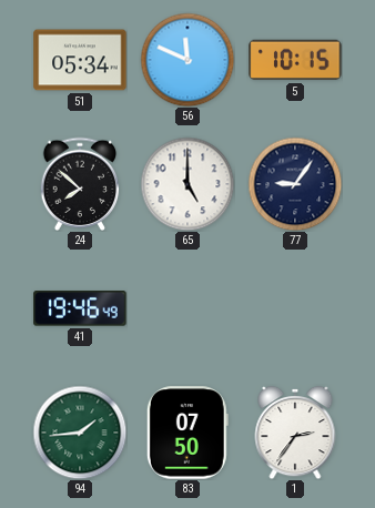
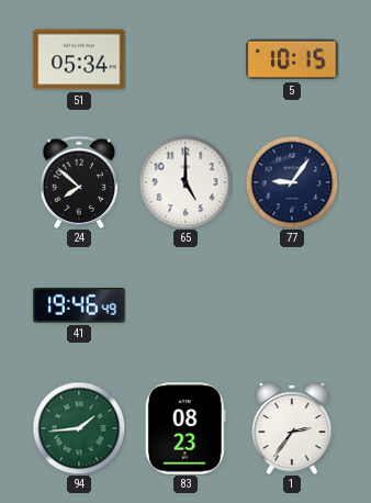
56: 11:49 -> none
83: 07:50 -> 08:23
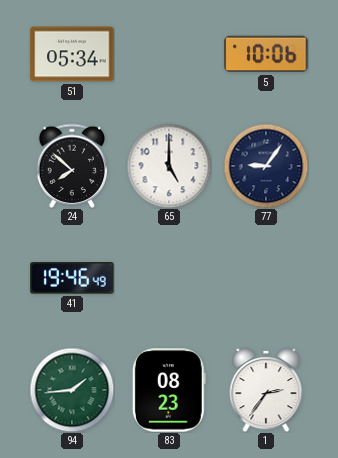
5: 10:15 -> 10:06
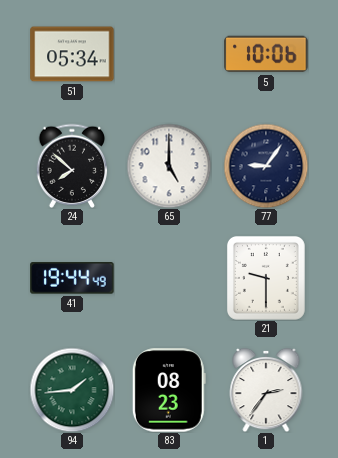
41: 19:46 -> 19:44
21: none -> 9:30
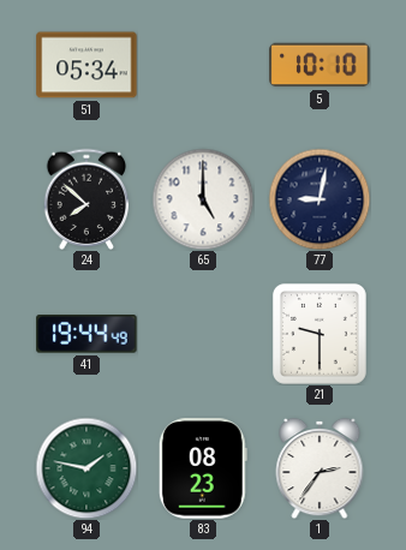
5: 10:06 -> 10:10
77: 9:06 -> 9:02
94: 1:44 -> 1:47
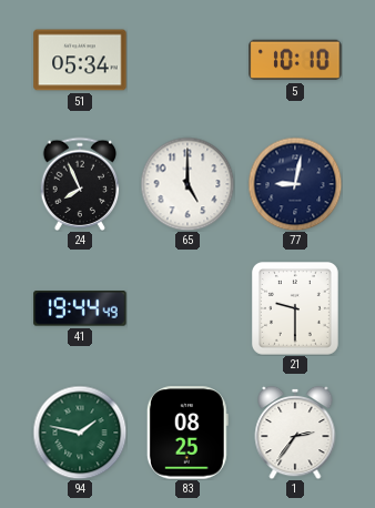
24: 7:52 -> 7:56
83: 08:23 -> 08:25
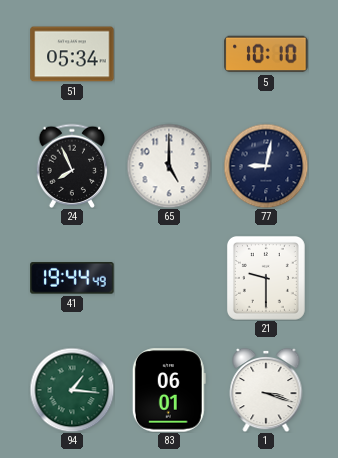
94: 1:47 -> 1:16
83: 08:25 -> 06:01
1: 2:36 -> 3:18
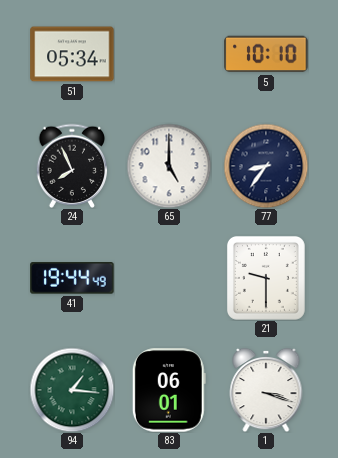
77: 9:02 -> 8:36
